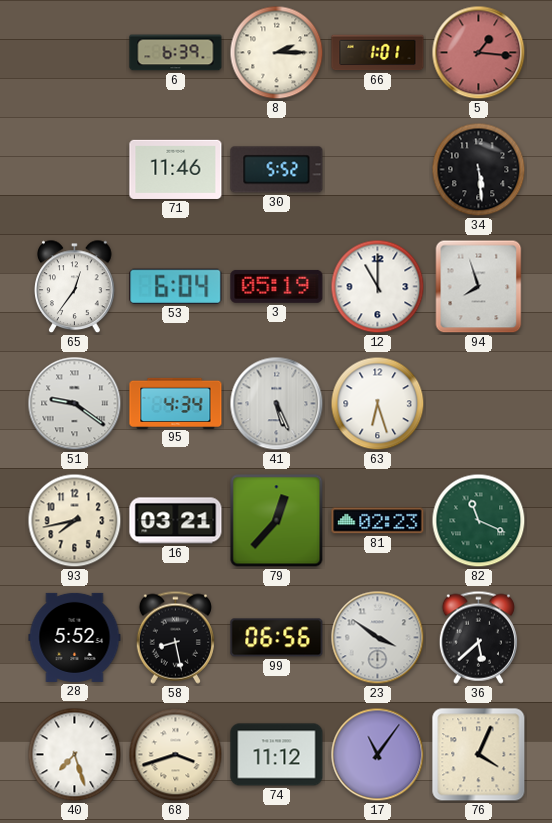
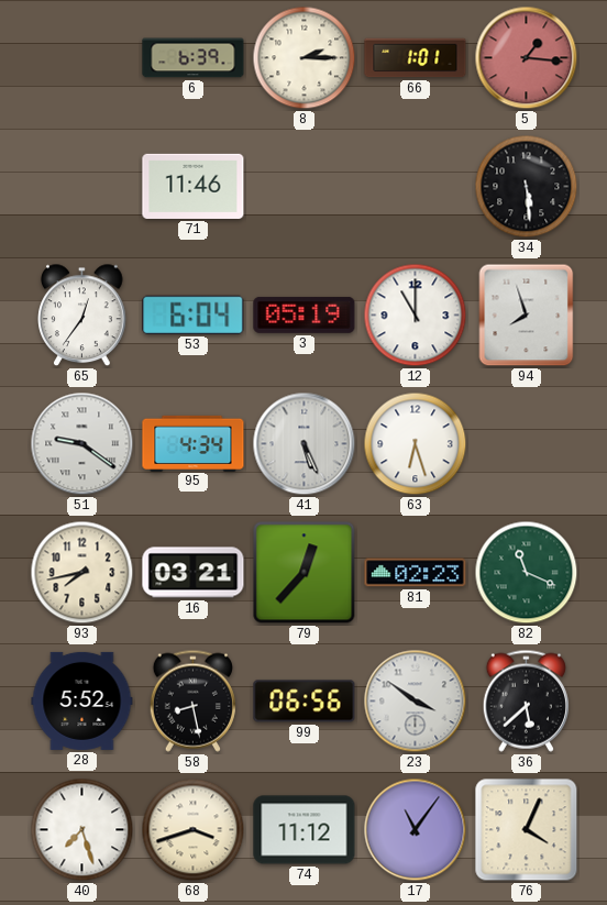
30: 5:52 -> none
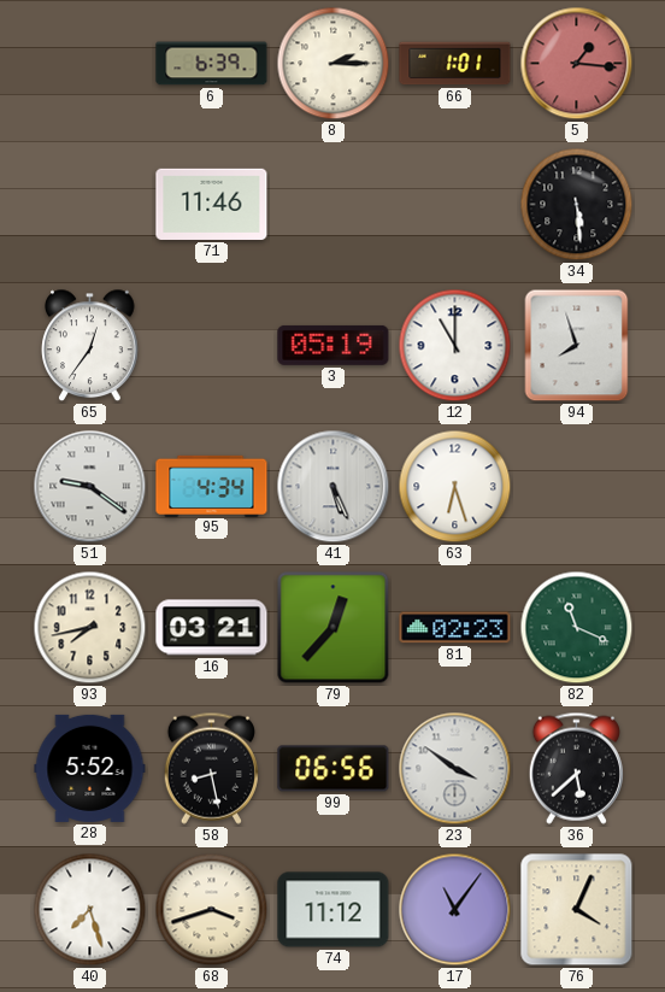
53: 6:04 -> none
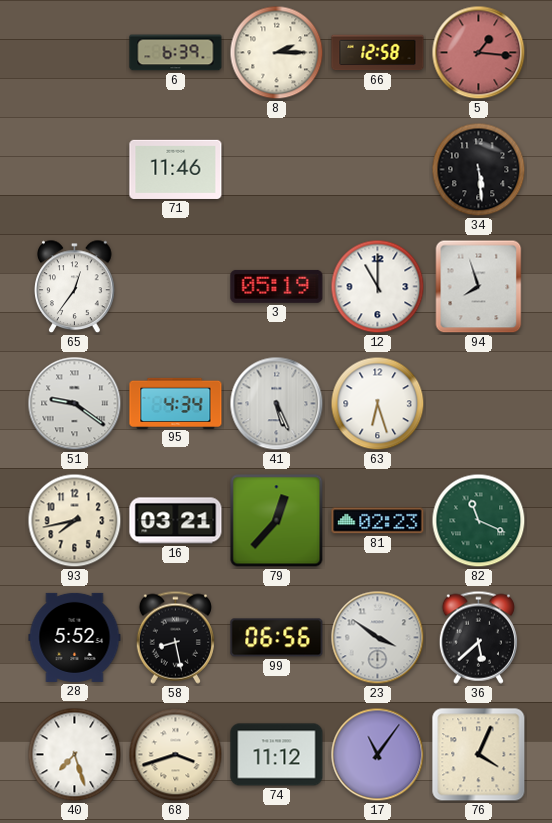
66: 1:01 -> 12:58
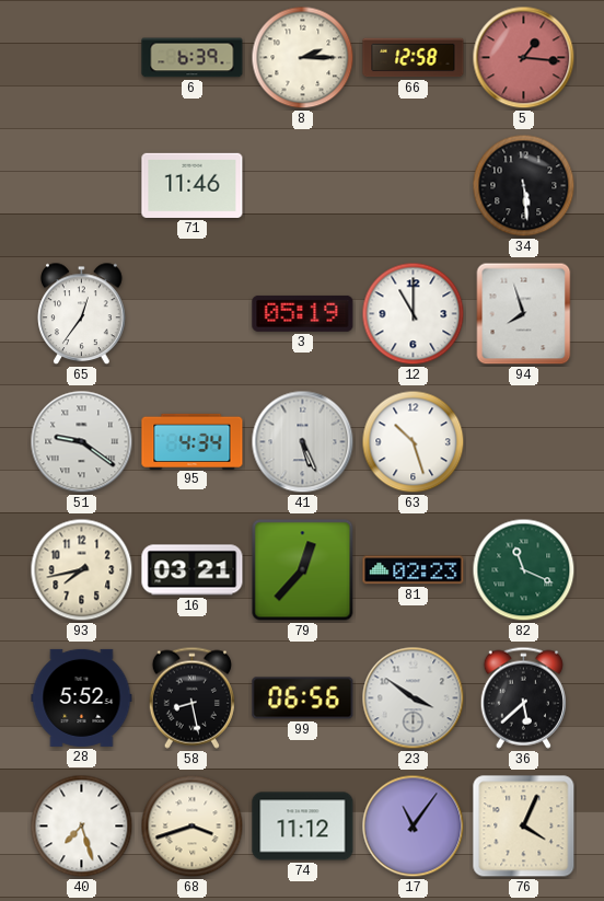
63: 6:27 -> 10:27
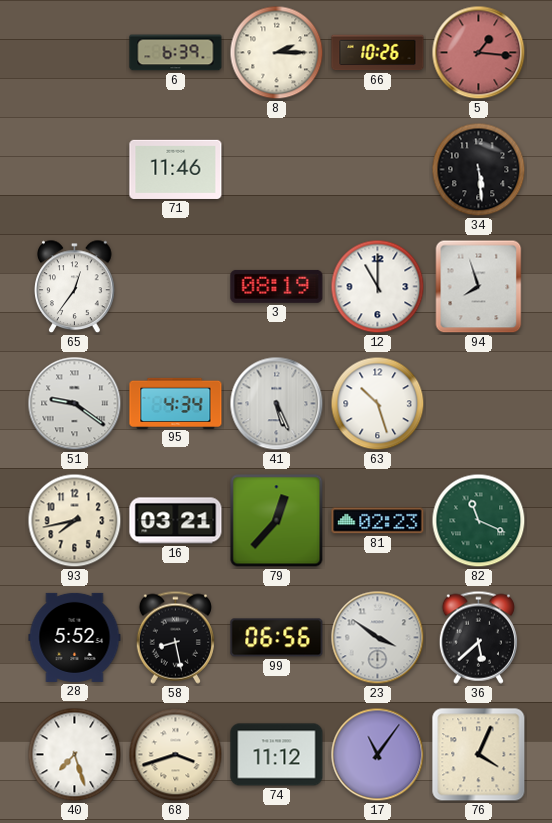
66: 12:58 -> 10:26
3: 05:19 -> 08:19
